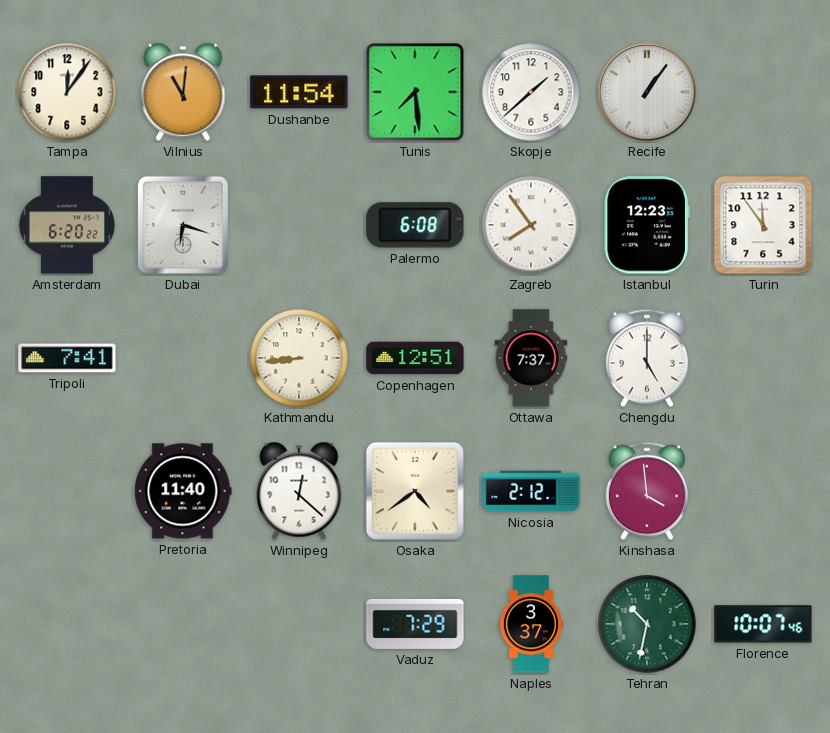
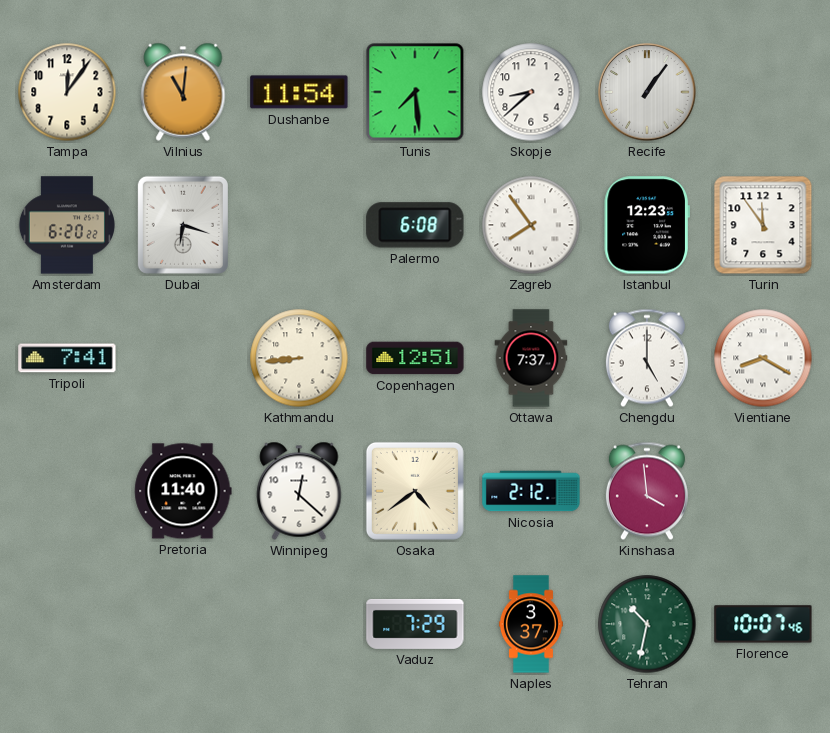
Skopje: 1:38 -> 8:38
Vientiane: none -> 8:20
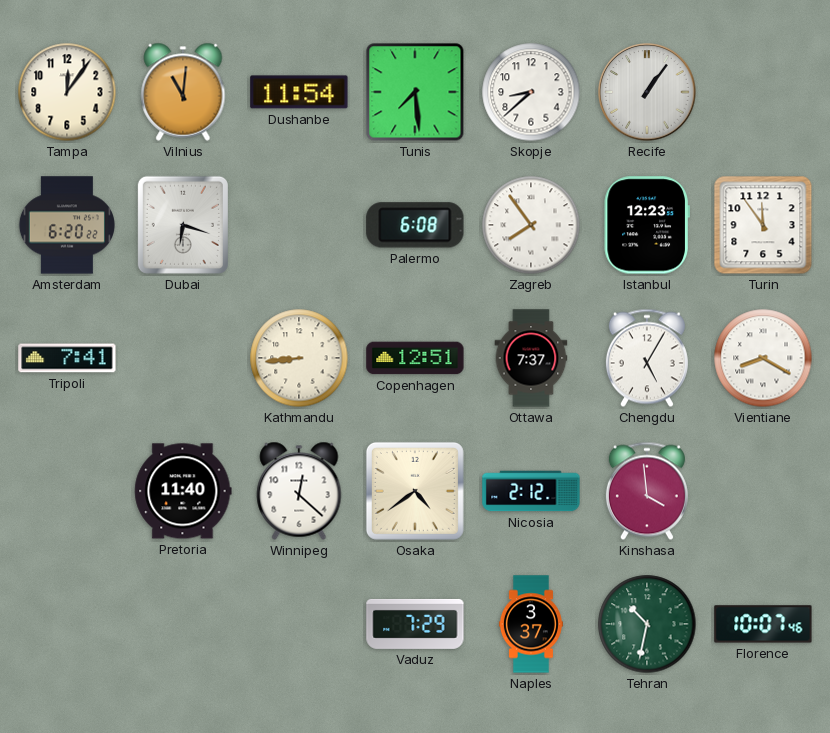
Chengdu: 5:00 -> 5:05
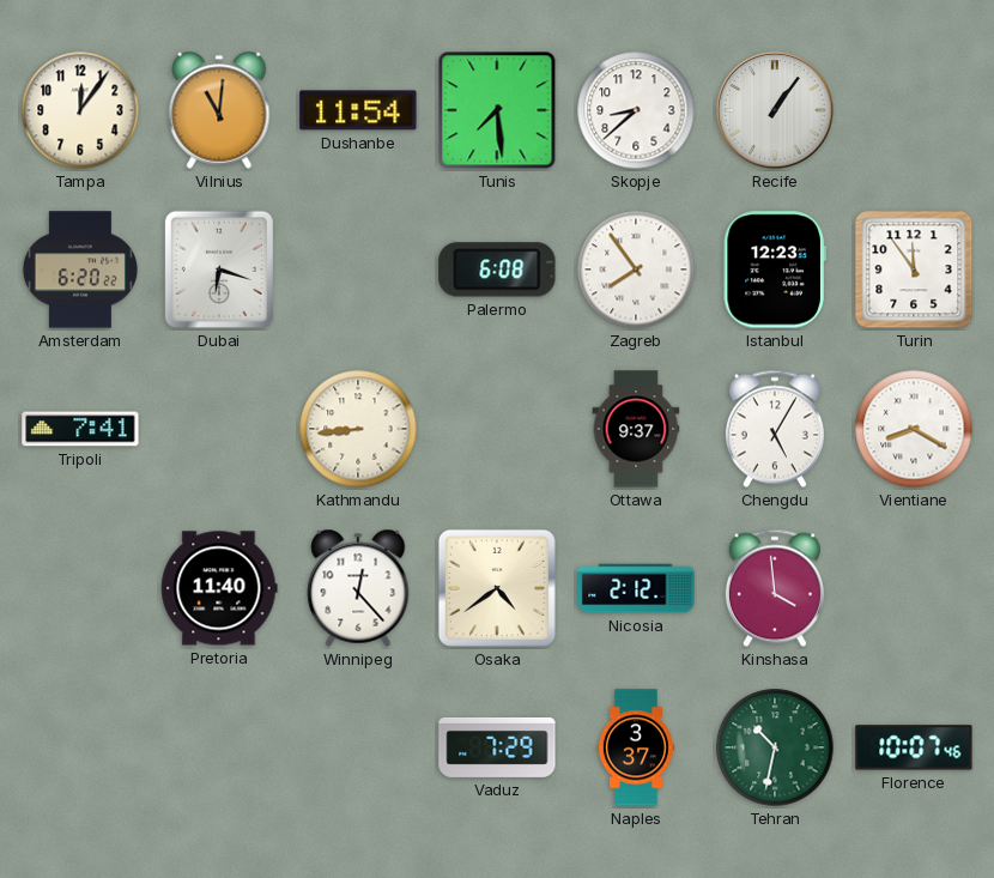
Copenhagen: 12:51 -> none
Ottawa: 7:37 -> 9:37
Winnipeg: 12:22 -> 12:23
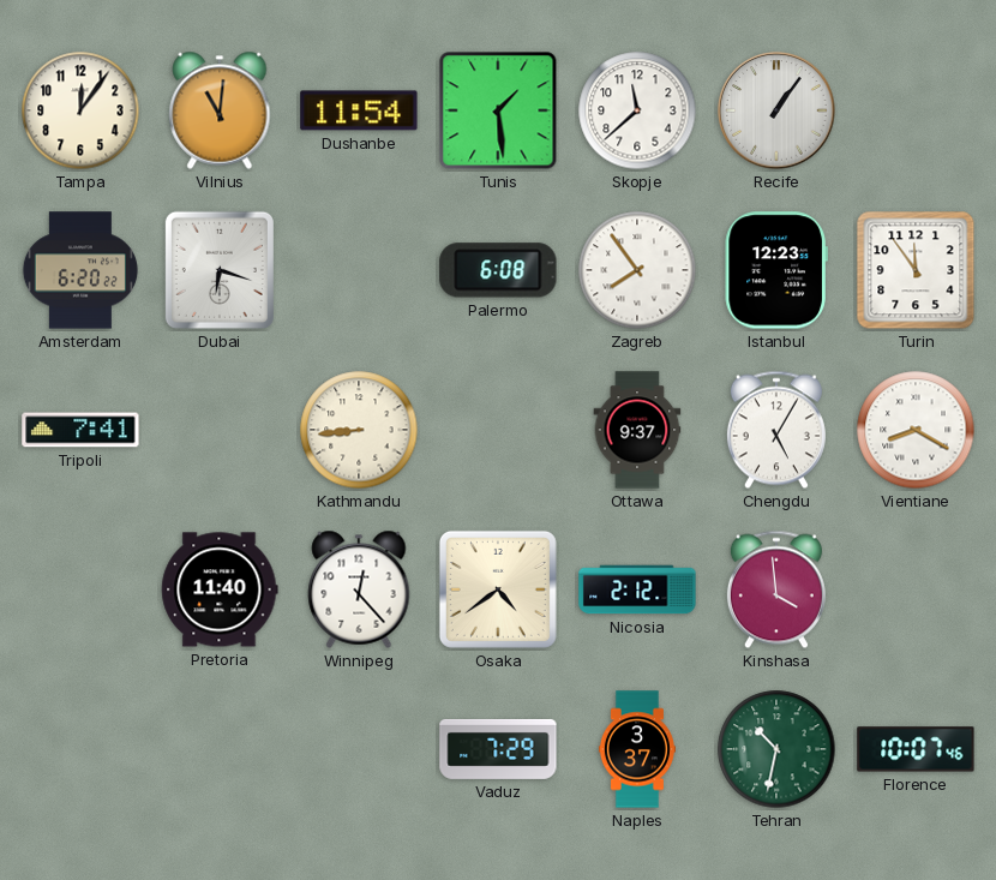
Tunis: 7:29 -> 1:29
Skopje: 8:38 -> 11:38
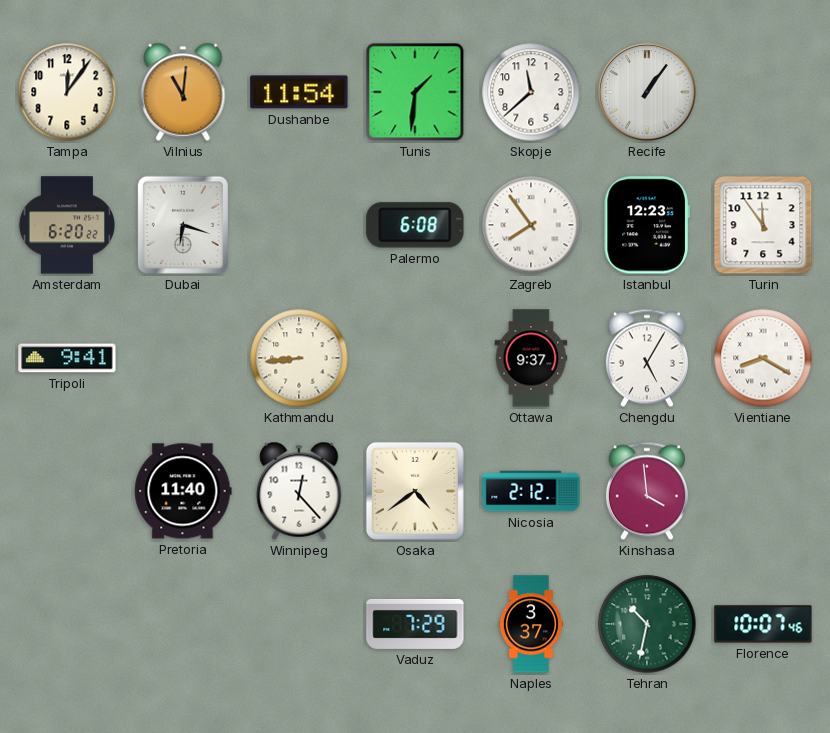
Tunis: 1:29 -> 1:31
Tripoli: 7:41 -> 9:41
